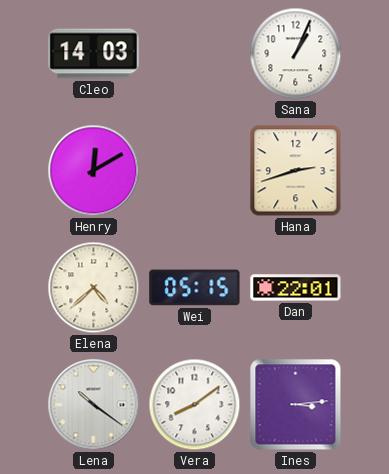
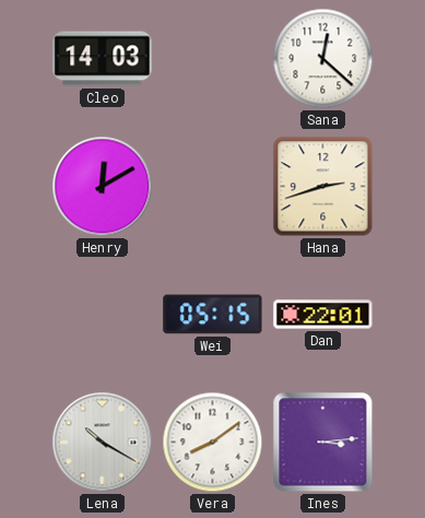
Sana: 1:04 -> 12:22
Elena: 4:38 -> none
Lena: 10:21 -> 10:20
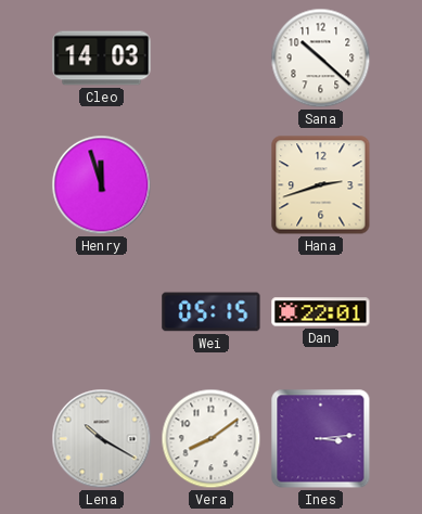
Sana: 12:22 -> 10:22
Henry: 12:10 -> 11:57
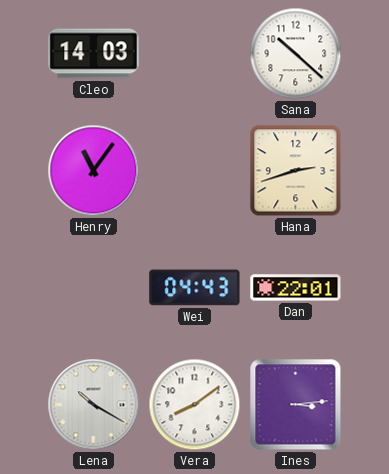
Henry: 11:57 -> 11:06
Wei: 05:15 -> 04:43
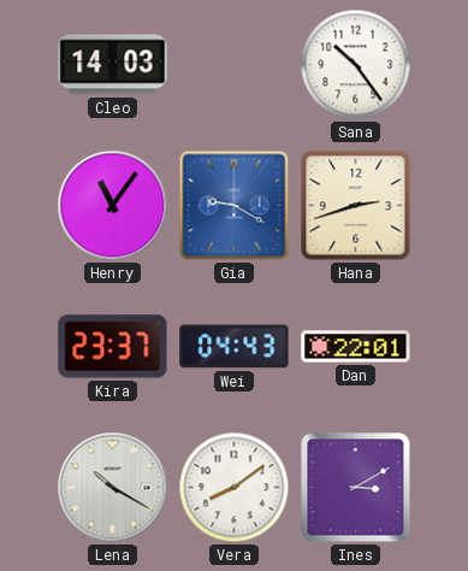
Sana: 10:22 -> 10:24
Gia: none -> 9:20
Kira: none -> 23:37
Ines: 3:14 -> 3:10
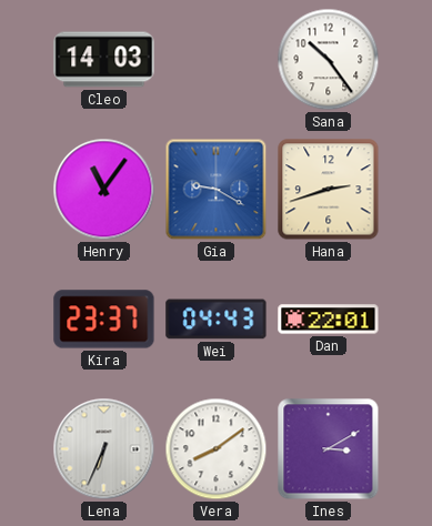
Lena: 10:20 -> 6:34
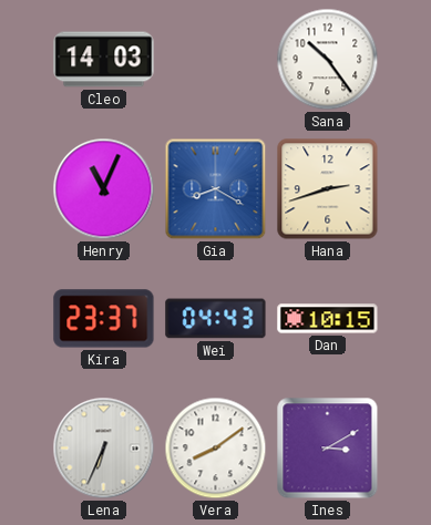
Henry: 11:06 -> 11:04
Gia: 9:20 -> 8:20
Dan: 22:01 -> 10:15
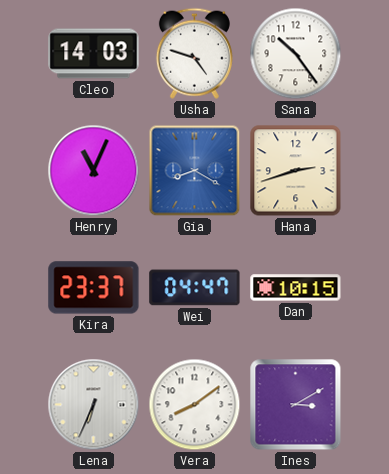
Usha: none -> 4:48
Wei: 04:43 -> 04:47
